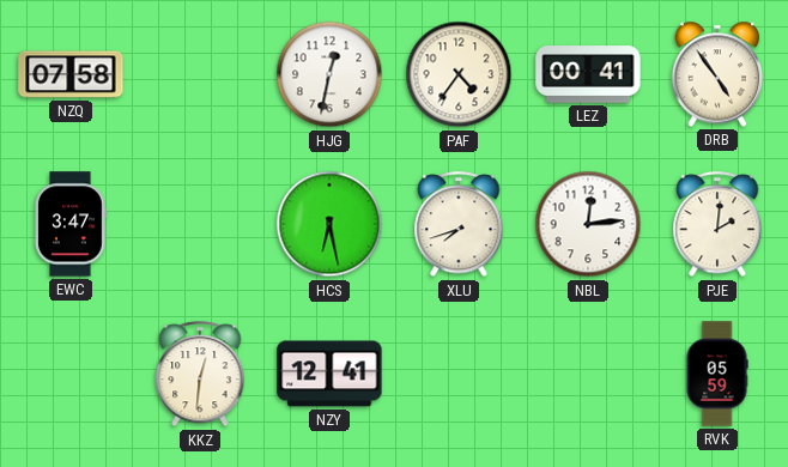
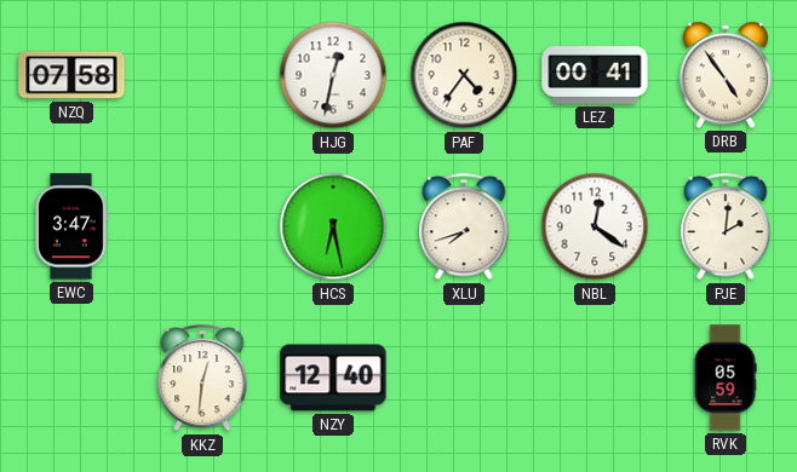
NBL: 12:14 -> 12:21
NZY: 12:41 -> 12:40
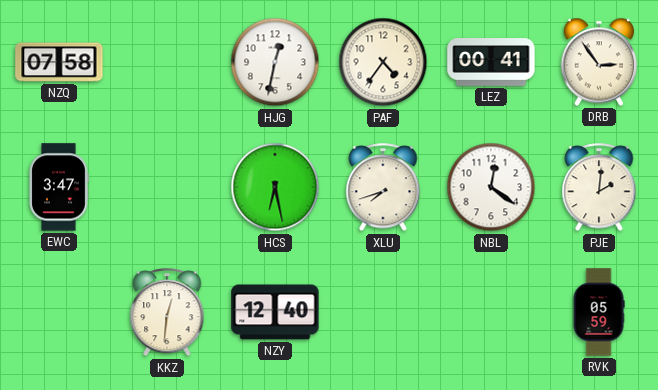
DRB: 4:54 -> 2:54
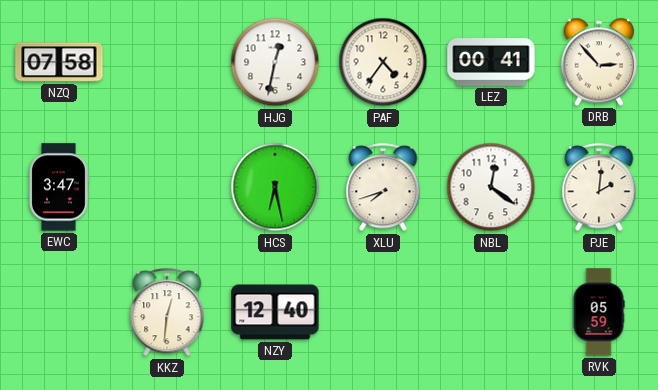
DRB: 2:54 -> 2:53
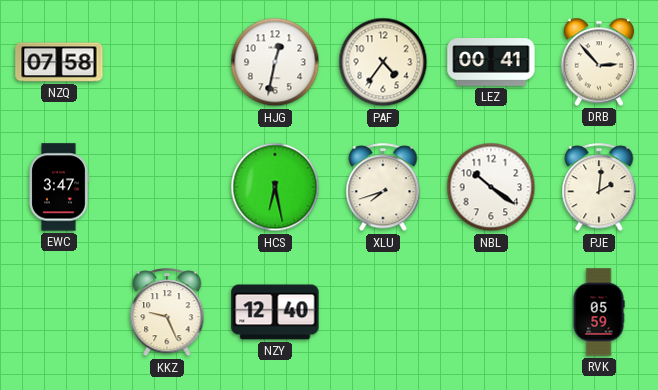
NBL: 12:21 -> 10:21
KKZ: 12:31 -> 9:26
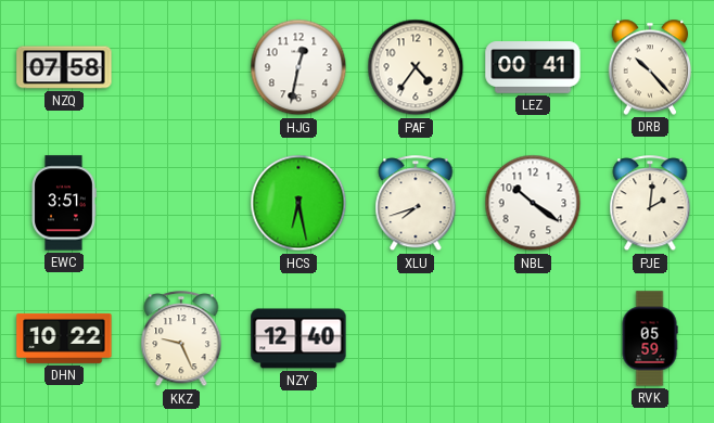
DRB: 2:53 -> 10:23
EWC: 3:47 -> 3:51
DHN: none -> 10:22
